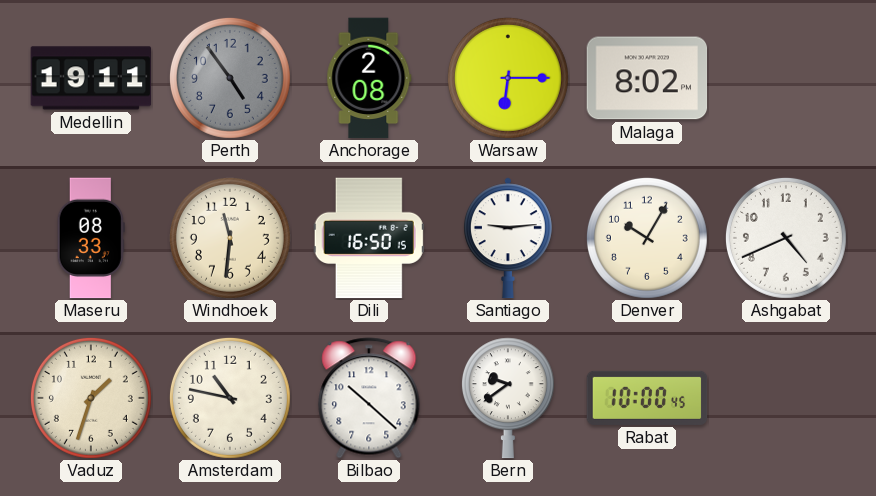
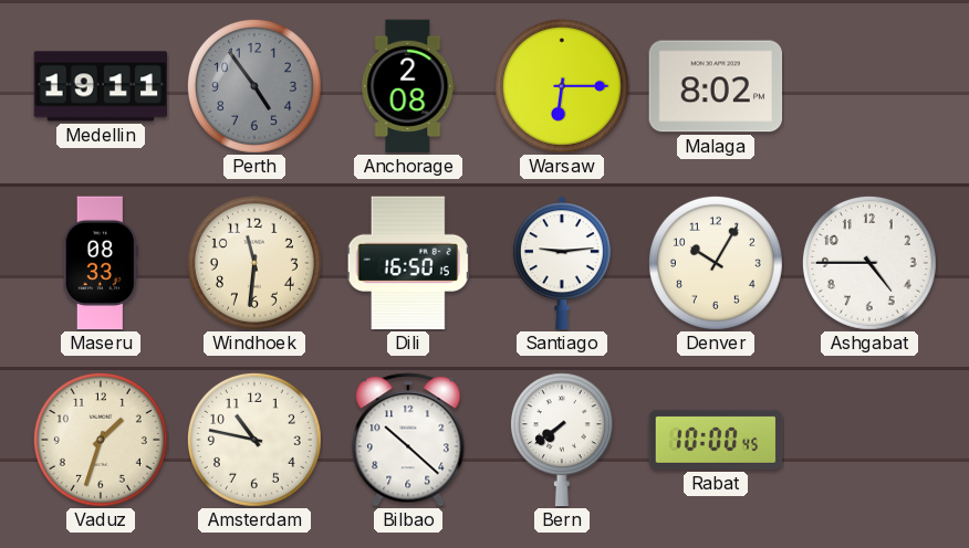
Ashgabat: 4:41 -> 4:45
Bern: 9:39 -> 7:39
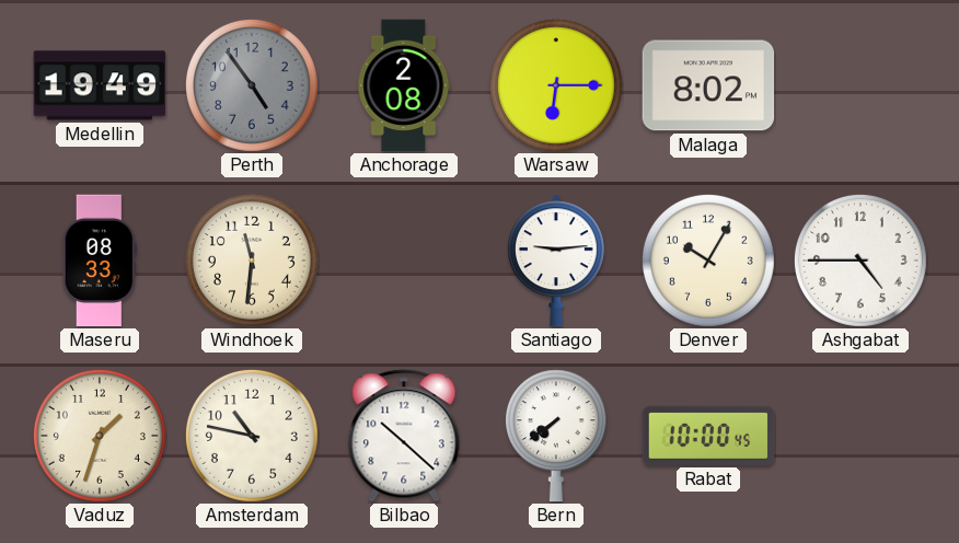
Medellin: 19:11 -> 19:49
Dili: 16:50 -> none
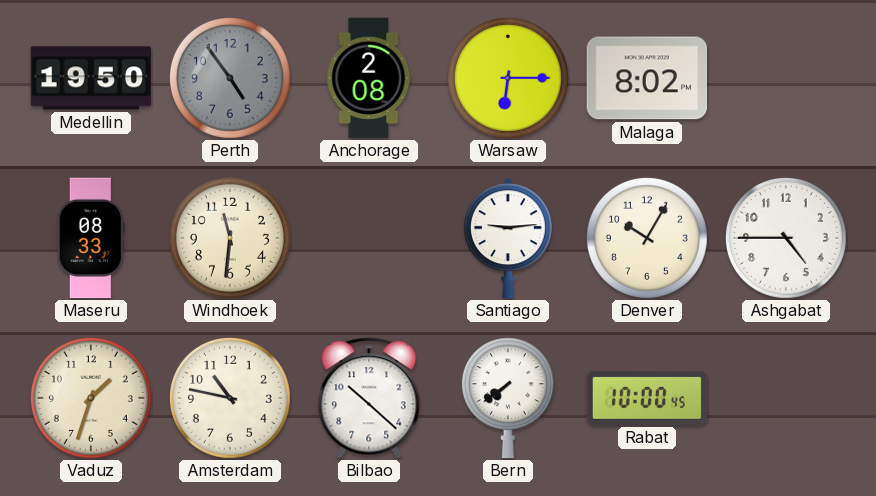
Medellin: 19:49 -> 19:50
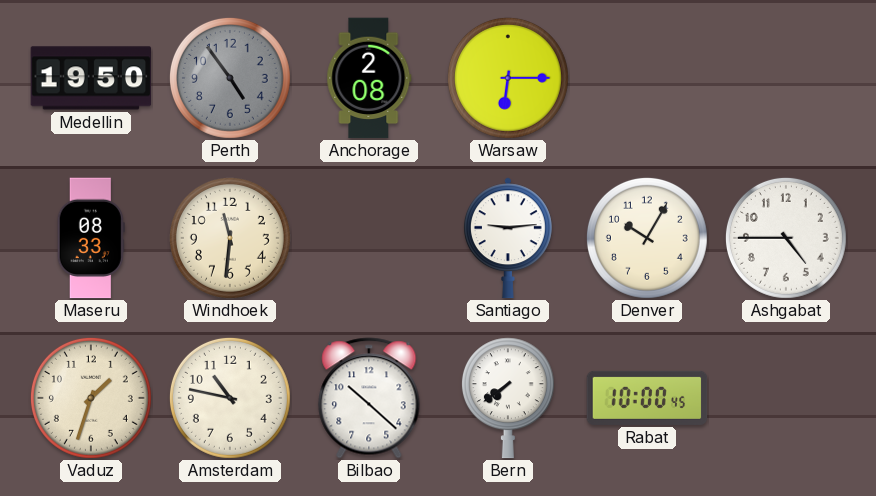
Malaga: 8:02 -> none
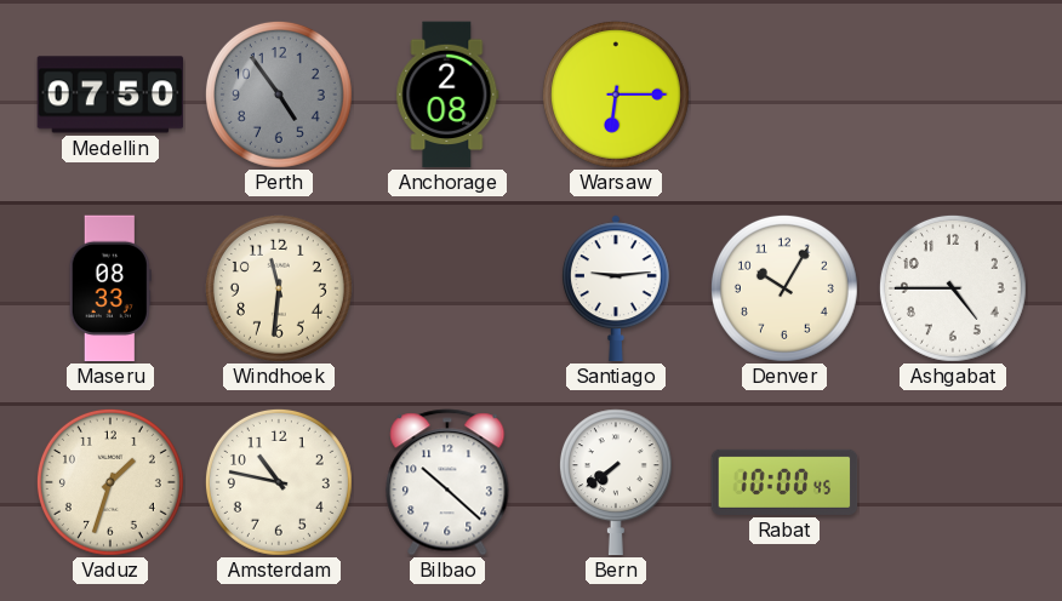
Medellin: 19:50 -> 07:50
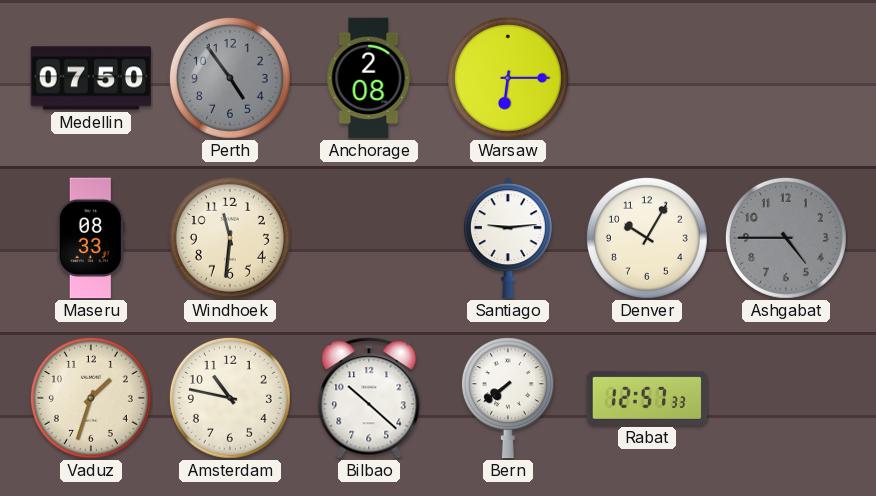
Ashgabat dial: white -> grey
Rabat: 10:00 -> 12:57
